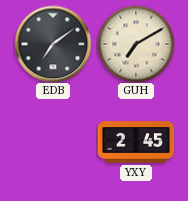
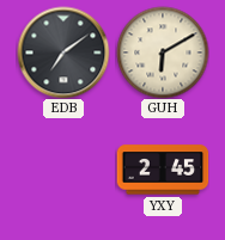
GUH: 7:10 -> 6:10
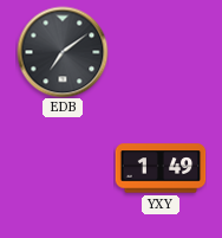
GUH: 6:10 -> none
YXY: 2:45 -> 1:49
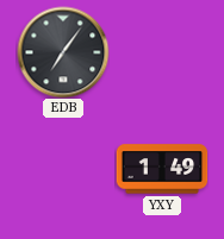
EDB: 7:09 -> 7:06
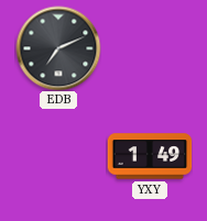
EDB: 7:06 -> 7:11
